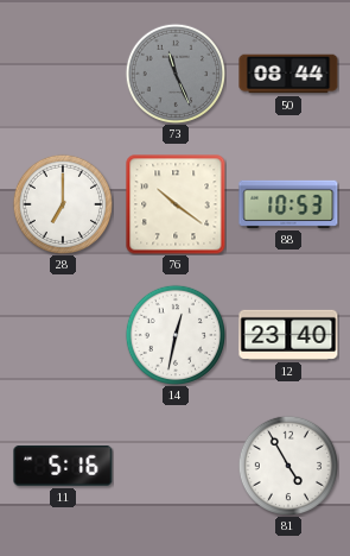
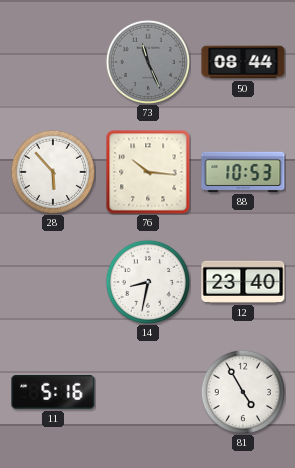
28: 7:00 -> 5:53
76: 10:21 -> 10:16
14: 12:32 -> 8:32
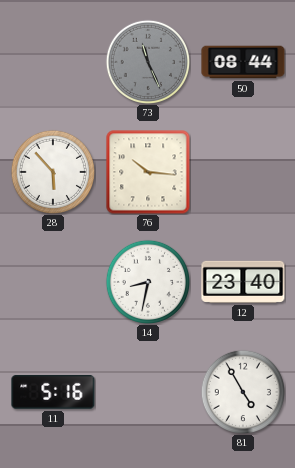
88: 10:53 -> none
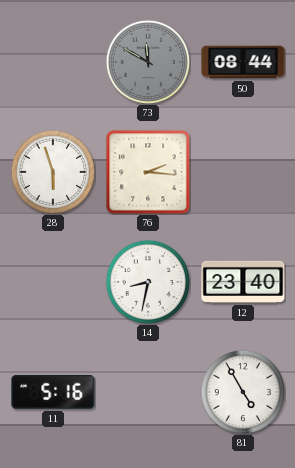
73: 11:26 -> 11:50
28: 5:53 -> 5:57
76: 10:16 -> 2:16
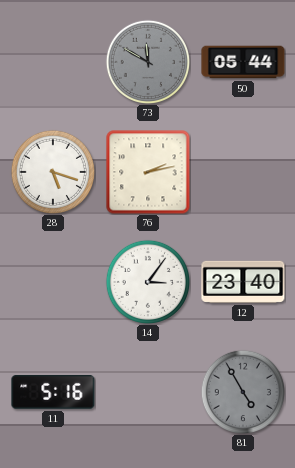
50: 08:44 -> 05:44
28: 5:57 -> 5:18
76: 2:16 -> 2:13
14: 8:32 -> 3:06
81 dial: white -> grey
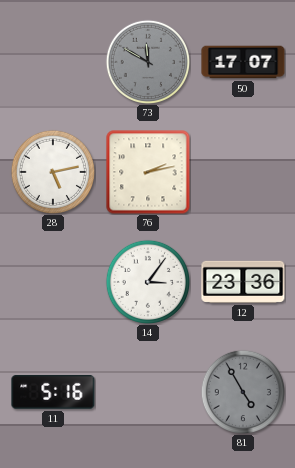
50: 05:44 -> 17:07
28: 5:18 -> 5:13
12: 23:40 -> 23:36
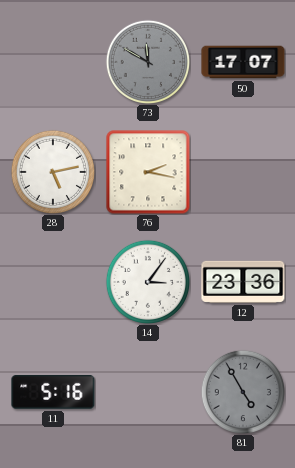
76: 2:13 -> 2:17
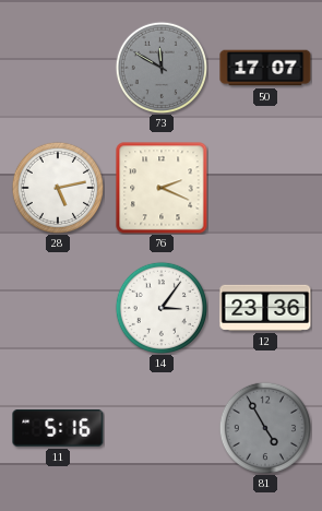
76: 2:17 -> 2:19
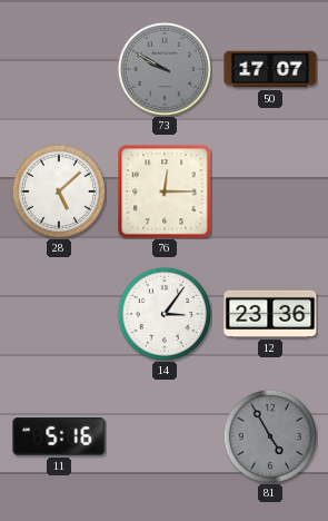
73: 11:50 -> 9:50
28: 5:13 -> 5:08
76: 2:19 -> 12:15
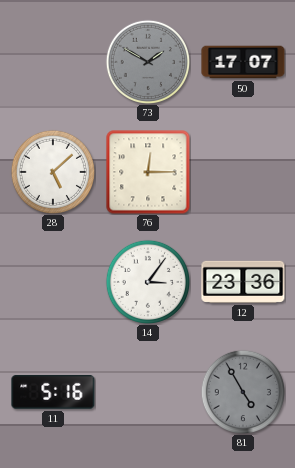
73: 9:50 -> 1:50
